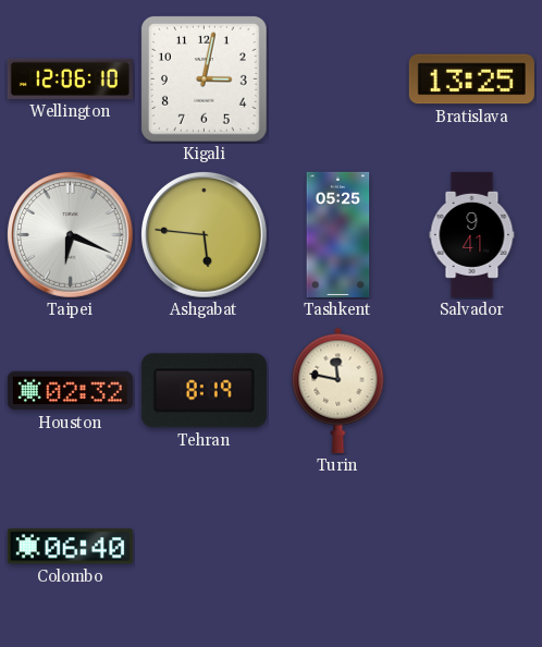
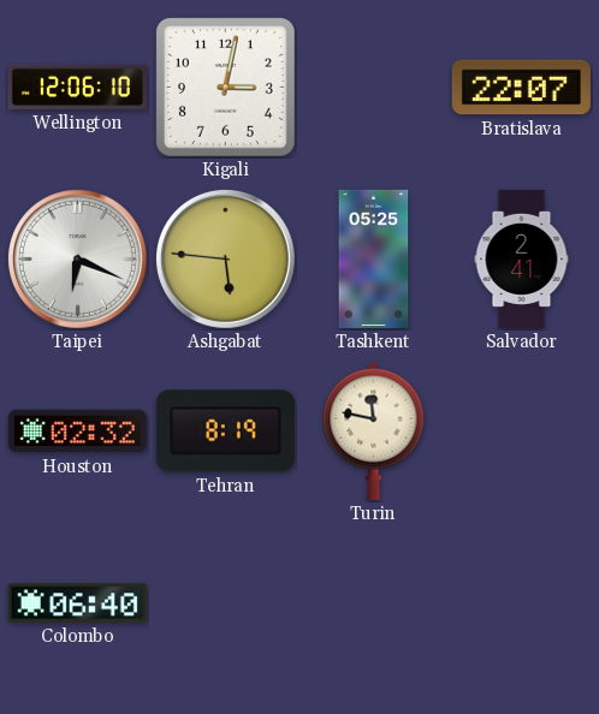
Bratislava: 13:25 -> 22:07
Salvador: 9:41 -> 2:41
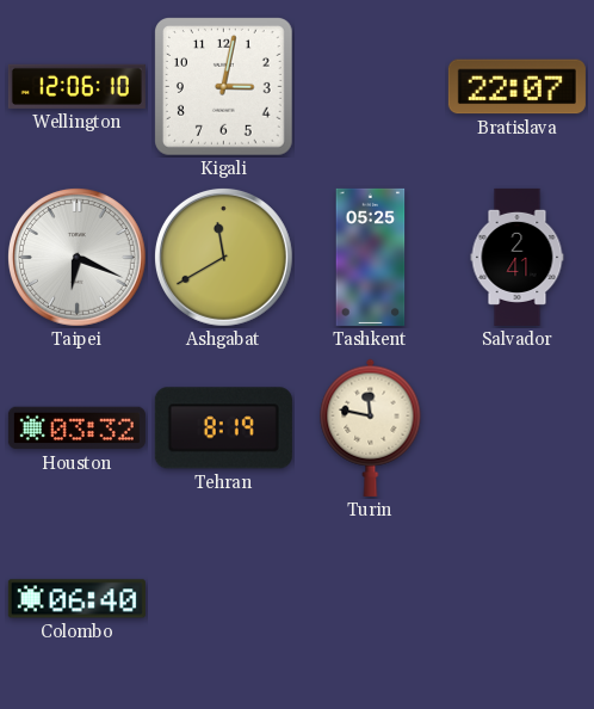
Ashgabat: 5:46 -> 11:40
Houston: 02:32 -> 03:32
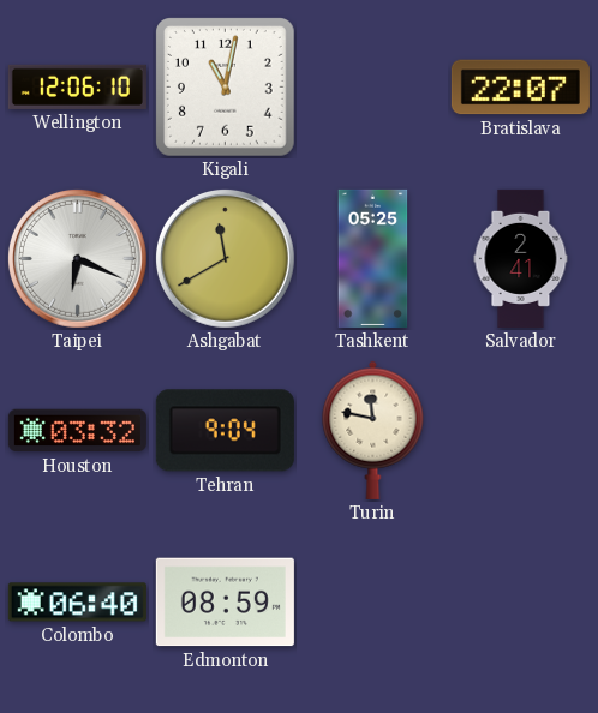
Kigali: 3:02 -> 11:02
Tehran: 8:19 -> 9:04
Edmonton: none -> 08:59
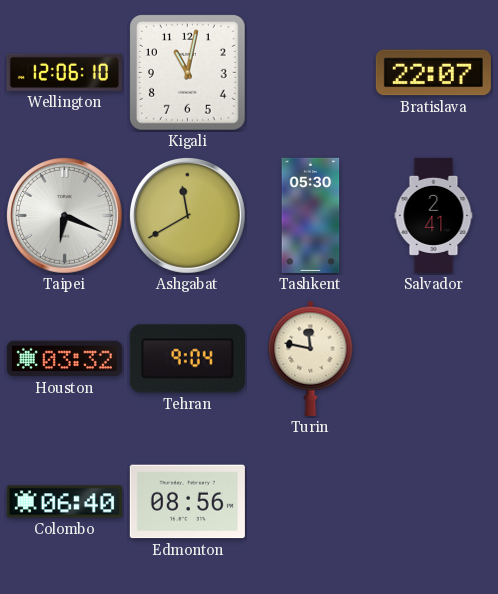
Tashkent: 05:25 -> 05:30
Edmonton: 08:59 -> 08:56
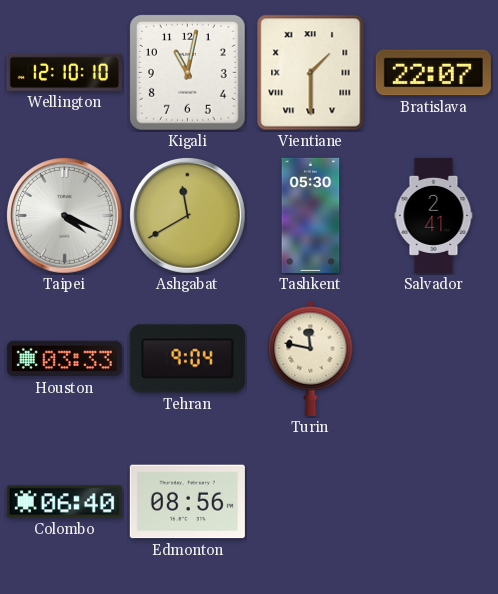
Wellington: 12:06 -> 12:10
Vientiane: none -> 1:30
Taipei: 6:19 -> 4:19
Houston: 03:32 -> 03:33
